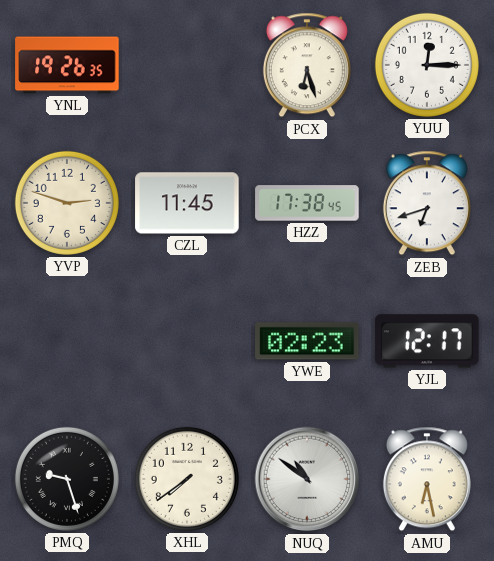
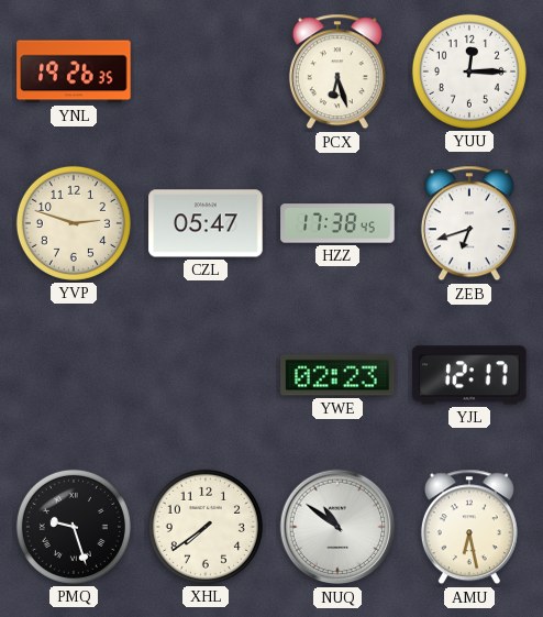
CZL: 11:45 -> 05:47
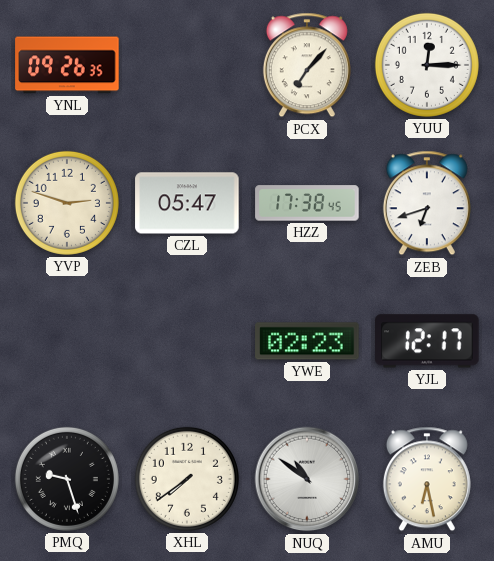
YNL: 19:26 -> 09:26
PCX: 6:27 -> 7:07
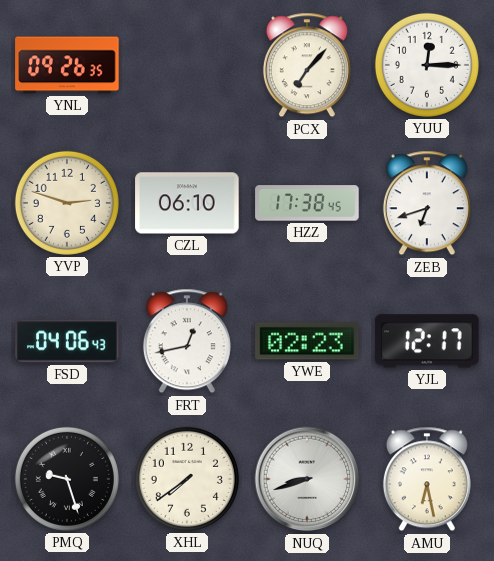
CZL: 05:47 -> 06:10
FSD: none -> 04:06
FRT: none -> 12:43
NUQ: 10:51 -> 8:42
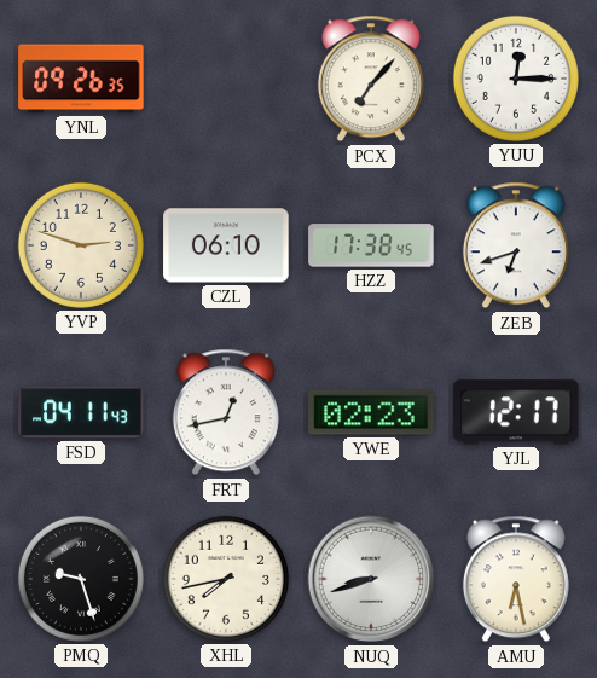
FSD: 04:06 -> 04:11
XHL: 7:39 -> 7:43
